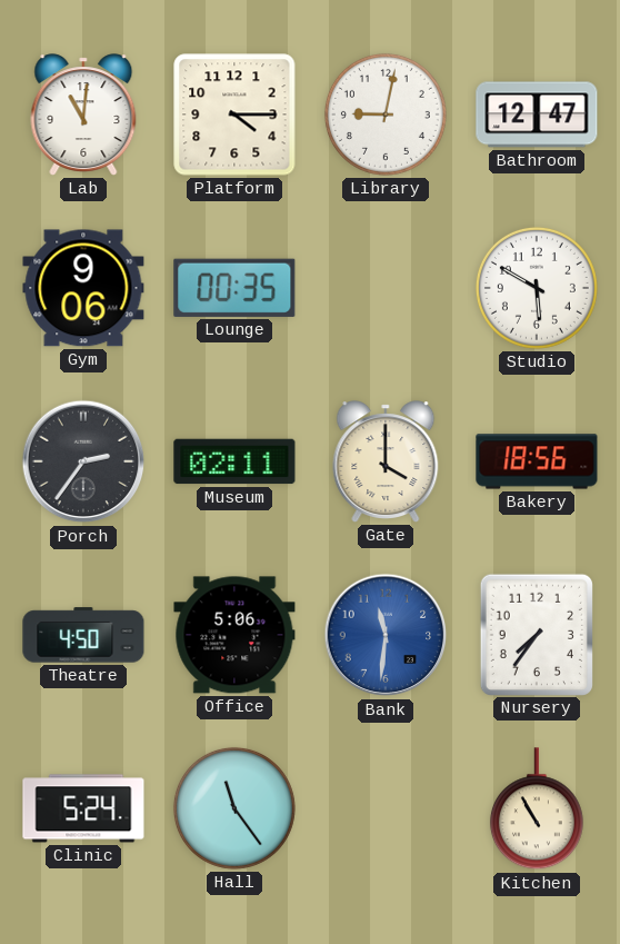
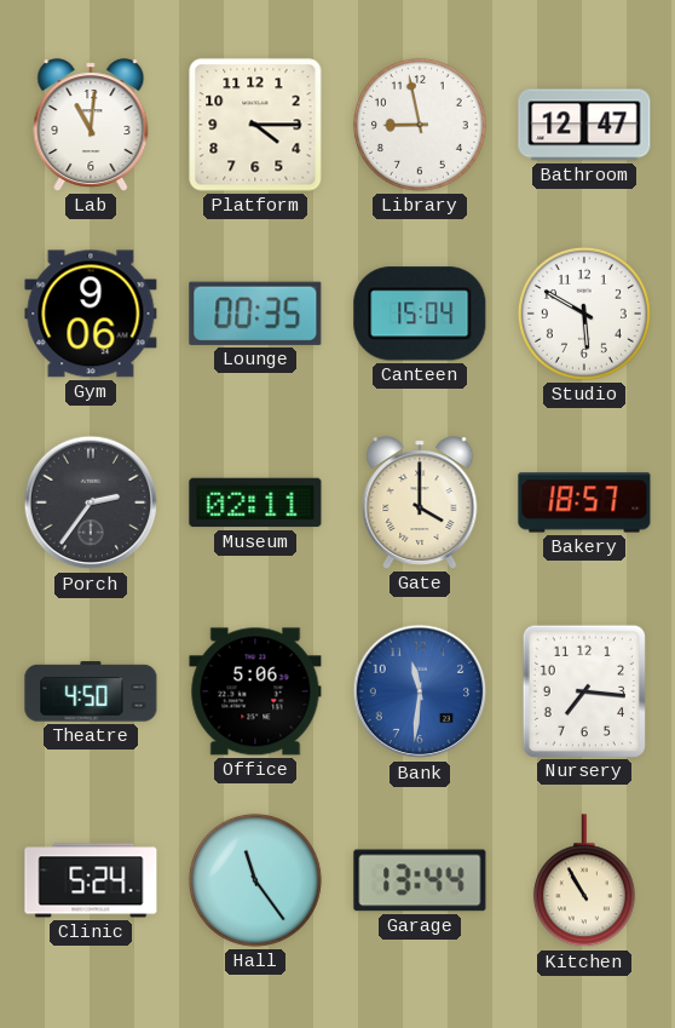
Library: 9:02 -> 8:58
Canteen: none -> 15:04
Bakery: 18:56 -> 18:57
Nursery: 7:36 -> 7:16
Garage: none -> 13:44
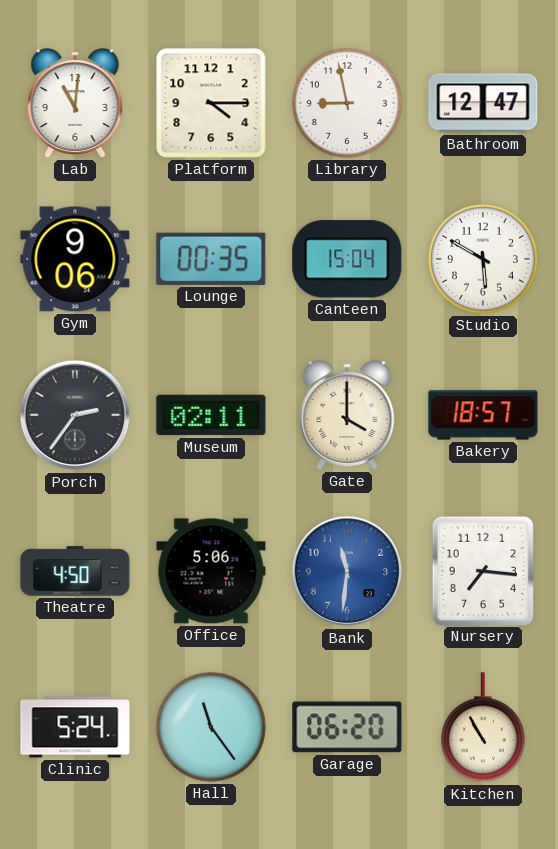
Garage: 13:44 -> 06:20
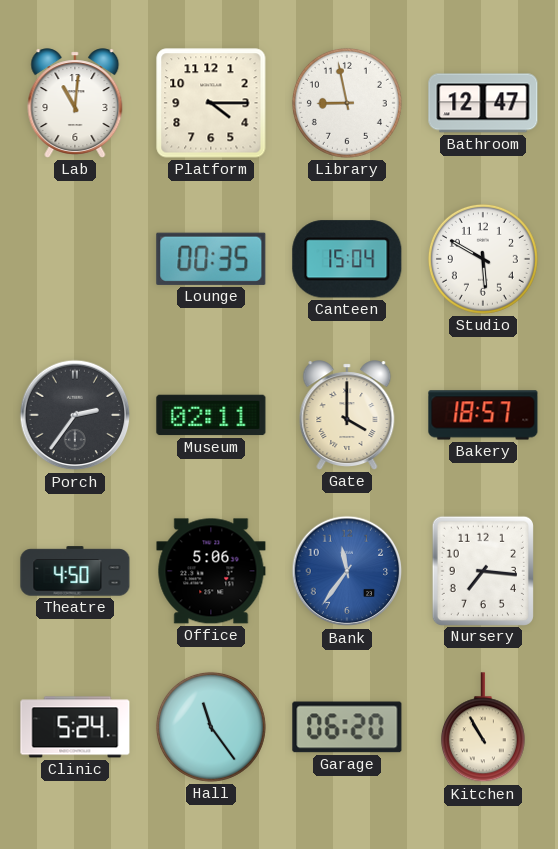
Gym: 9:06 -> none
Bank: 11:31 -> 11:36
